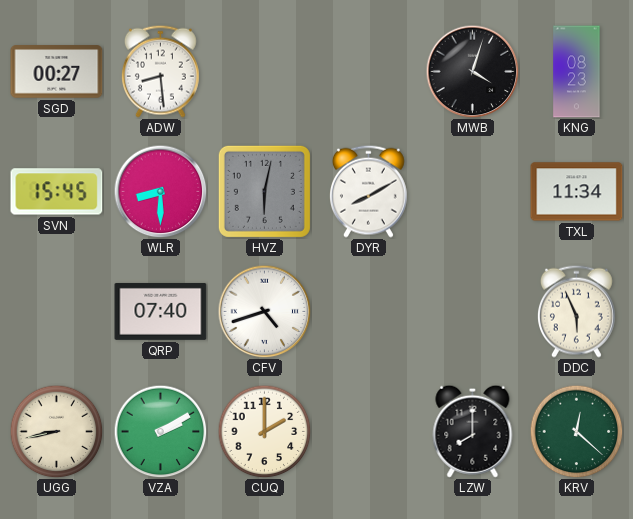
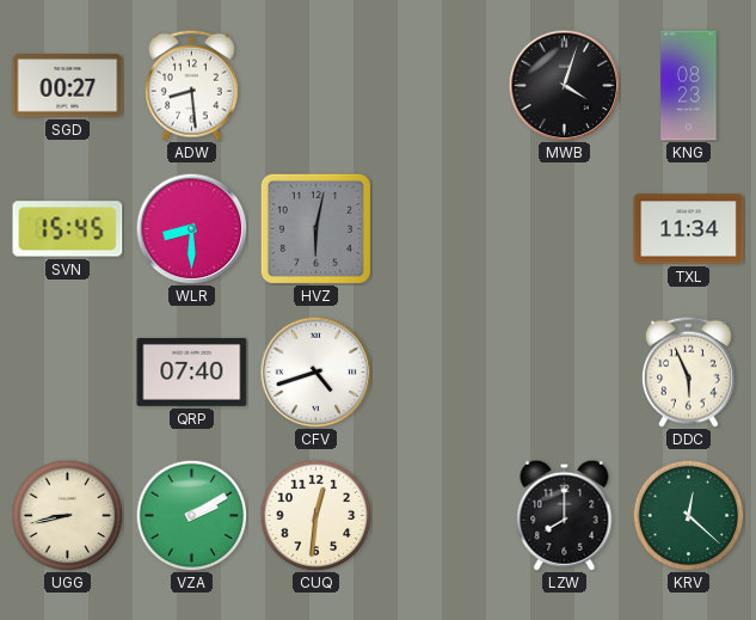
DYR: 8:10 -> none
CUQ: 2:00 -> 12:31
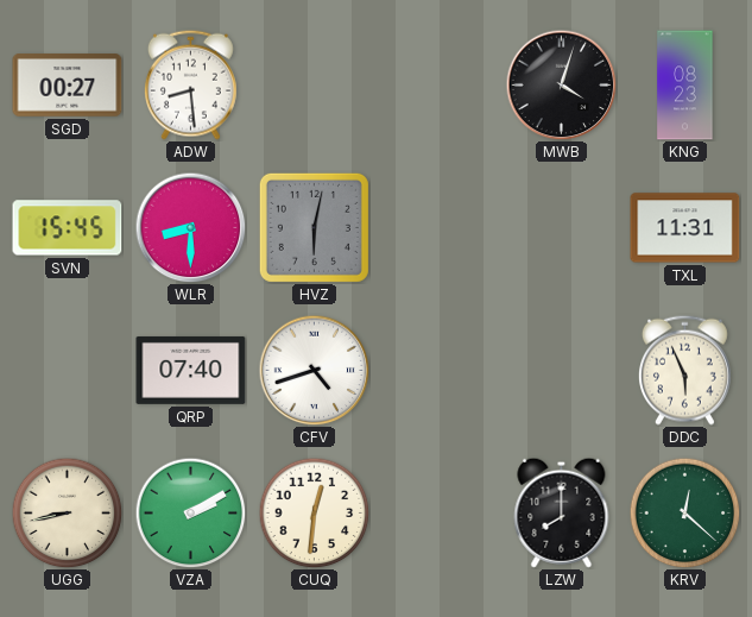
TXL: 11:34 -> 11:31
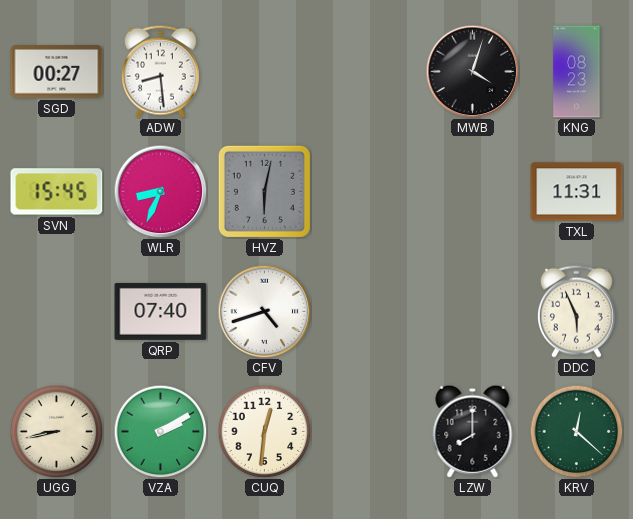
WLR: 8:30 -> 8:34
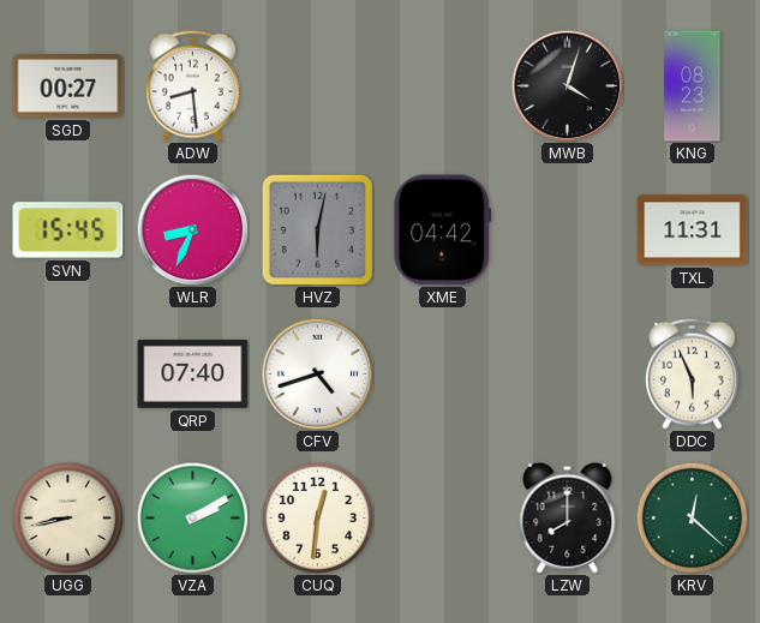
XME: none -> 04:42
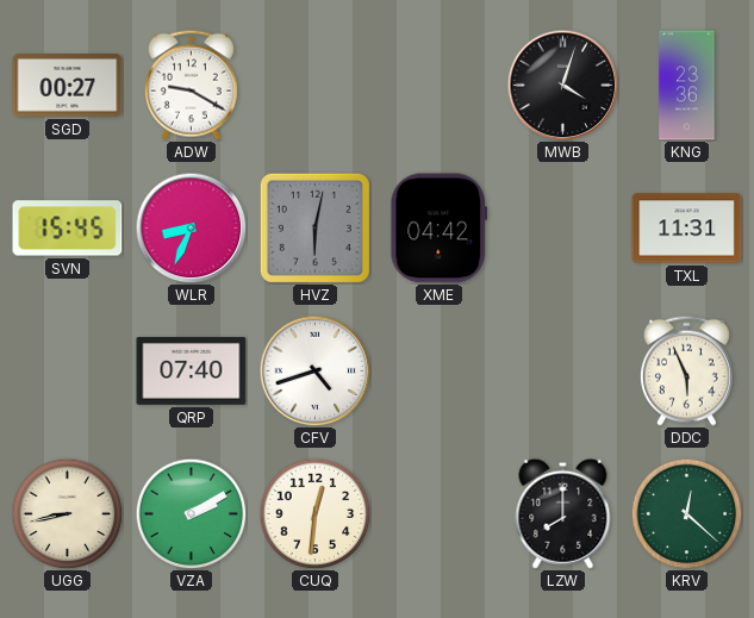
ADW: 8:29 -> 9:20
KNG: 08:23 -> 23:36
